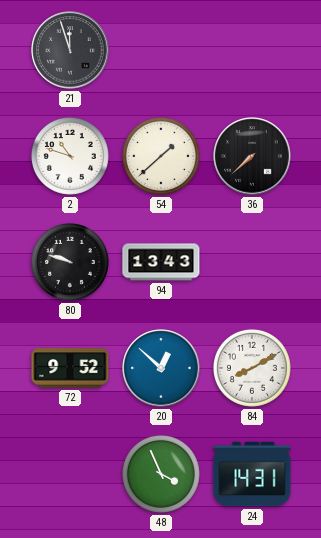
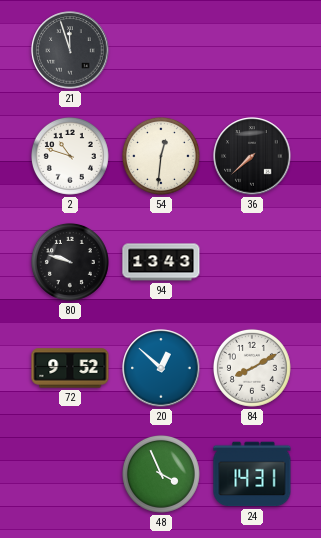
54: 1:38 -> 12:31
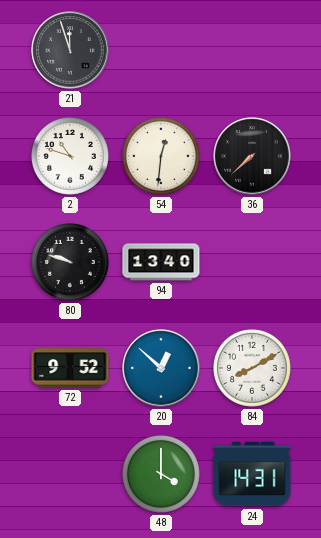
94: 13:43 -> 13:40
48: 3:56 -> 4:00
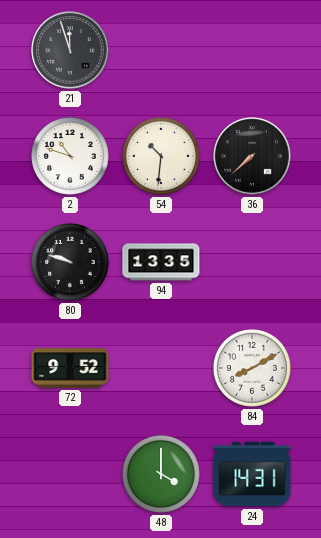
54: 12:31 -> 10:31
94: 13:40 -> 13:35
20: 12:52 -> none
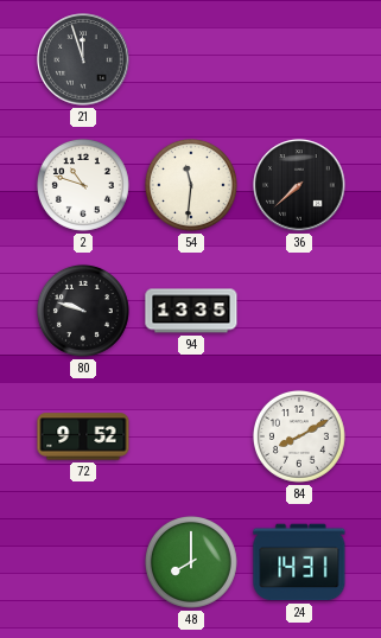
54: 10:31 -> 11:31
48: 4:00 -> 8:00
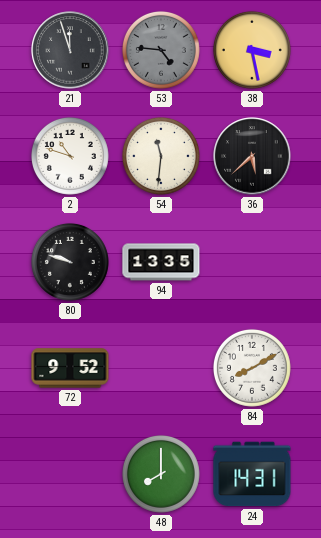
53: none -> 4:46
38: none -> 3:28
36: 7:38 -> 5:38
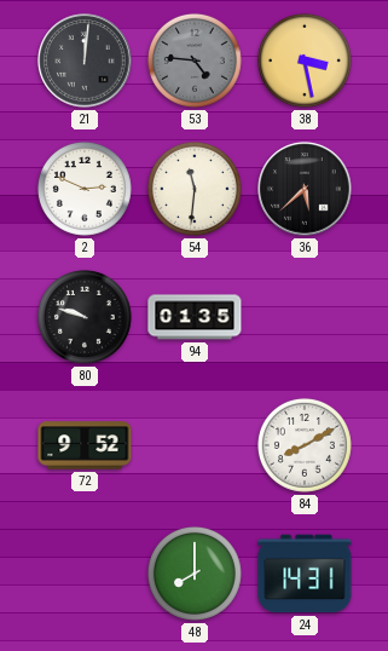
21: 11:57 -> 12:01
2: 10:48 -> 2:49
94: 13:35 -> 01:35
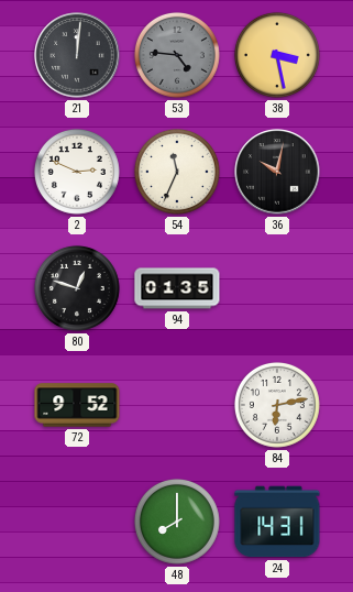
54: 11:31 -> 11:34
36: 5:38 -> 10:02
80: 9:48 -> 12:48
84: 8:10 -> 6:13
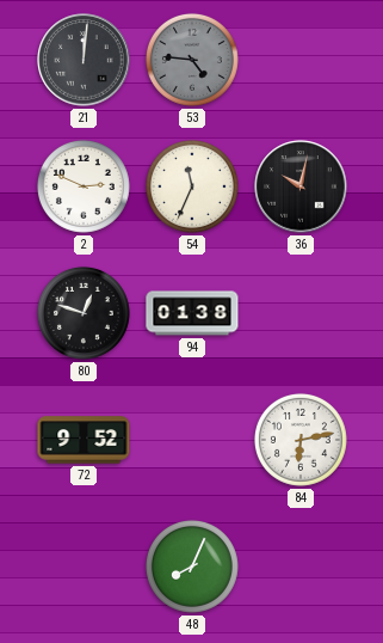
38: 3:28 -> none
94: 01:35 -> 01:38
48: 8:00 -> 8:04
24: 14:31 -> none
